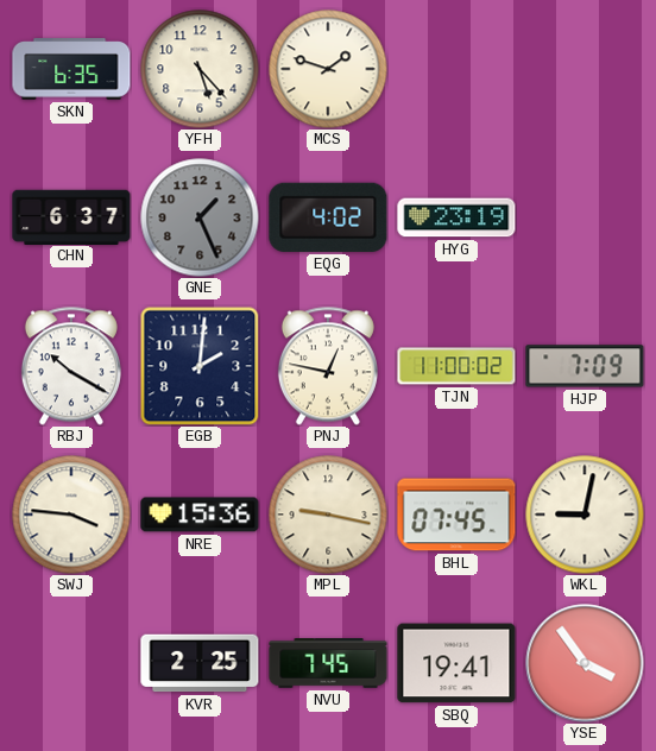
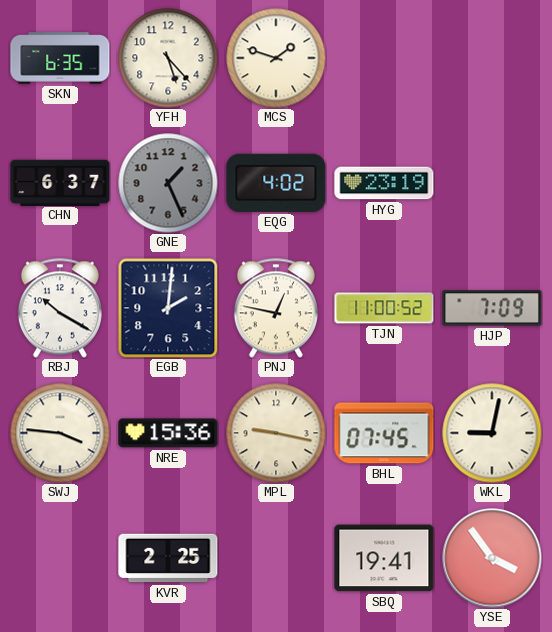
TJN: 11:00:02 -> 11:00:52
NVU: 7:45 -> none
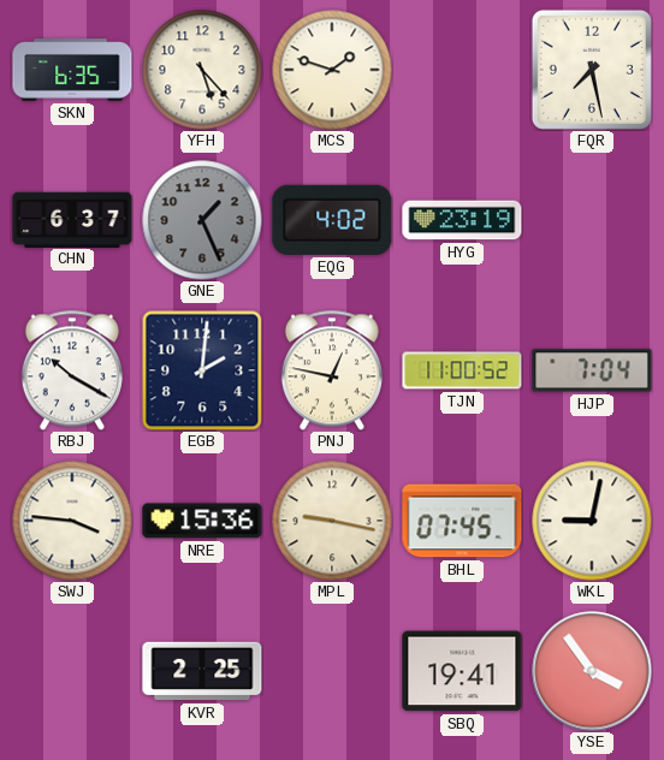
FQR: none -> 7:28
HJP: 7:09 -> 7:04
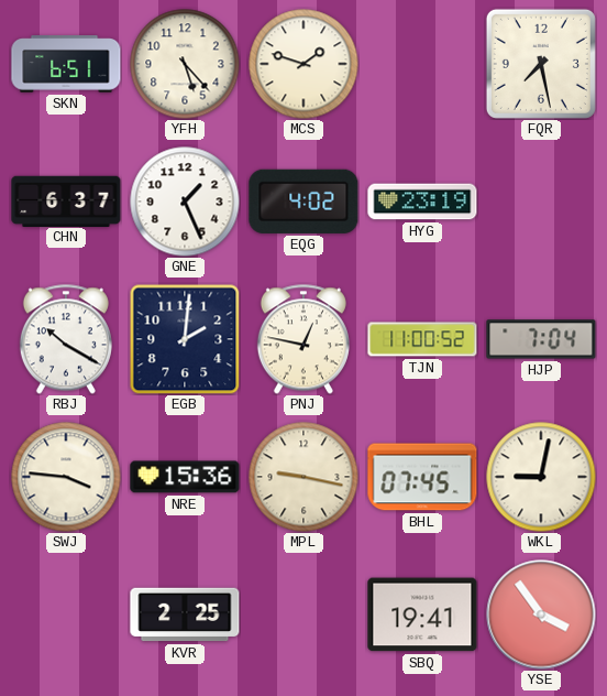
SKN: 6:35 -> 6:51
GNE dial: grey -> white
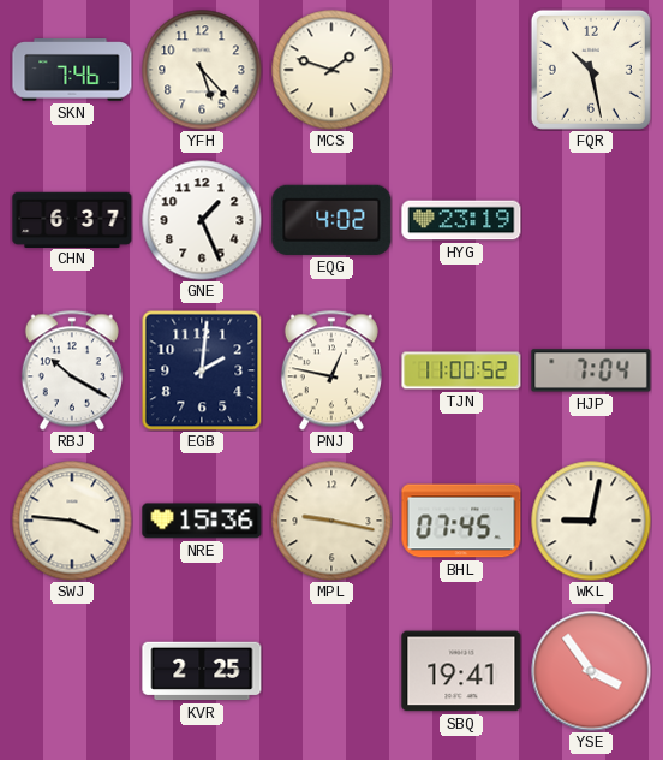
SKN: 6:51 -> 7:46
FQR: 7:28 -> 10:28
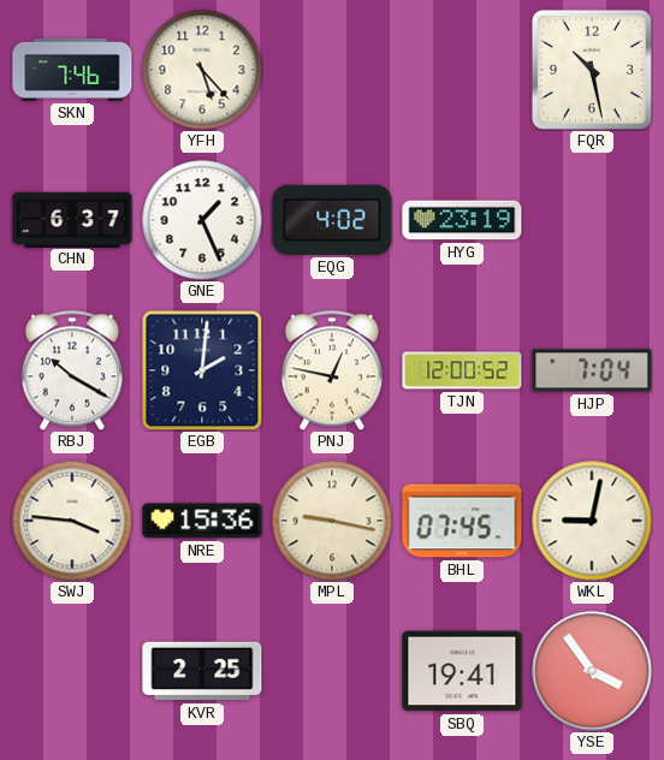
MCS: 1:48 -> none
TJN: 11:00 -> 12:00
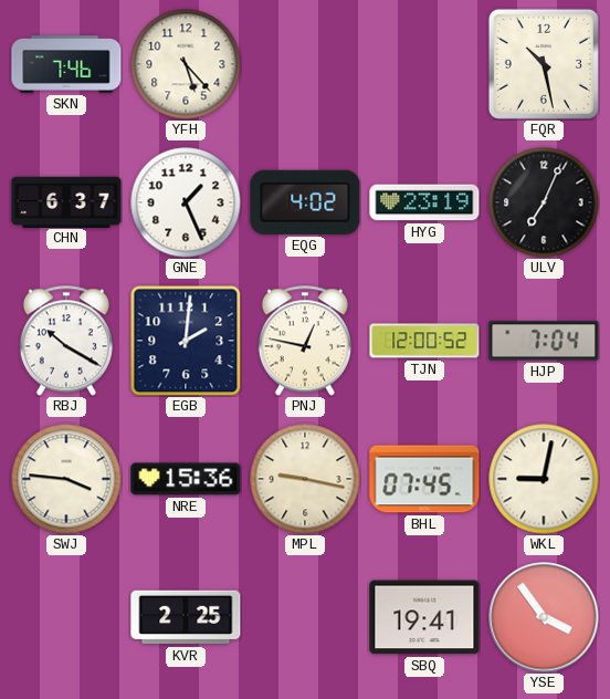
ULV: none -> 7:04
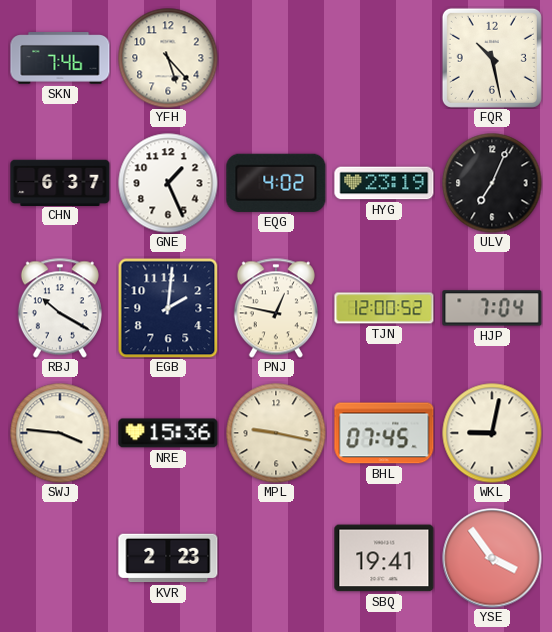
KVR: 2:25 -> 2:23
